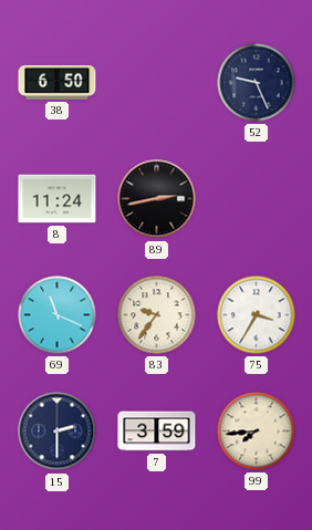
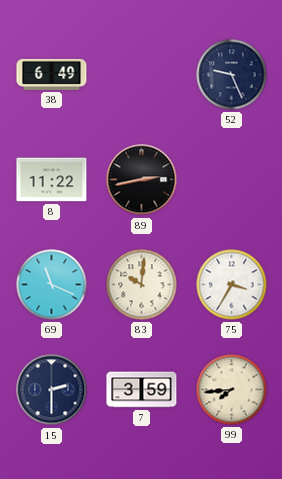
38: 6:50 -> 6:49
8: 11:24 -> 11:22
83: 9:36 -> 10:01
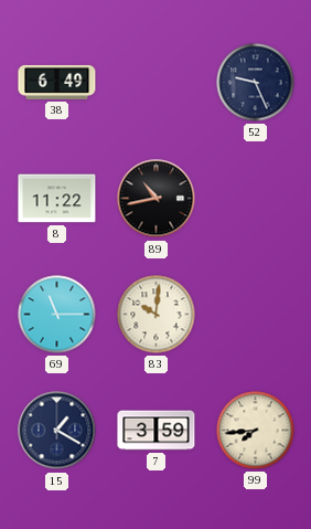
89: 2:43 -> 10:43
69: 11:19 -> 11:15
75: 3:35 -> none
15: 2:30 -> 1:20
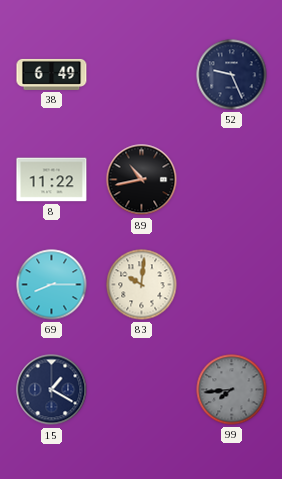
69: 11:15 -> 8:15
7: 3:59 -> none
99 dial: cream -> grey
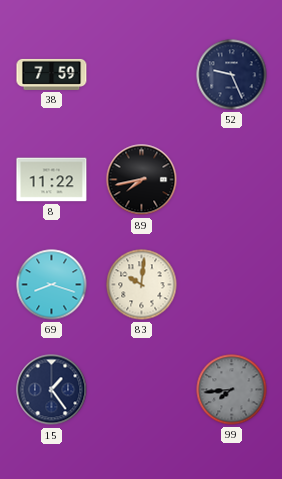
38: 6:49 -> 7:59
89: 10:43 -> 7:43
69: 8:15 -> 8:18
15: 1:20 -> 1:24
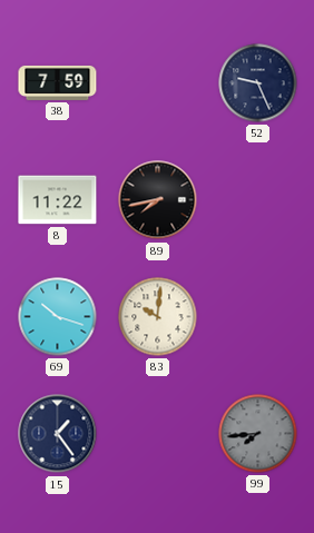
69: 8:18 -> 10:18
